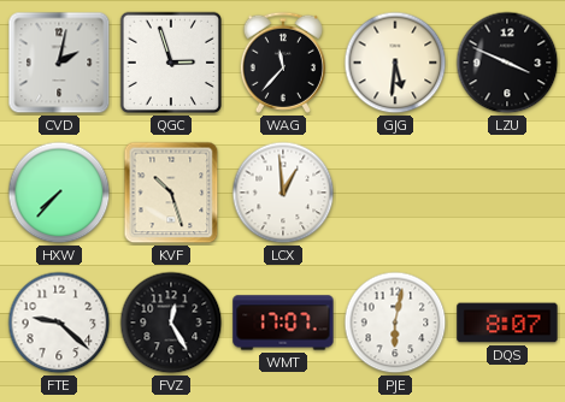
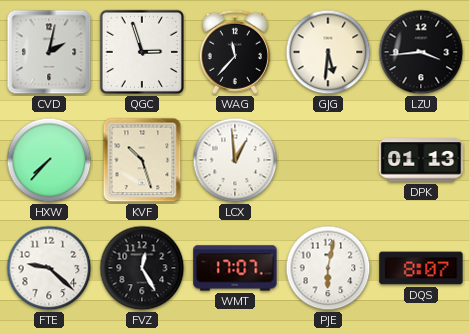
LZU: 3:49 -> 3:44
DPK: none -> 01:13
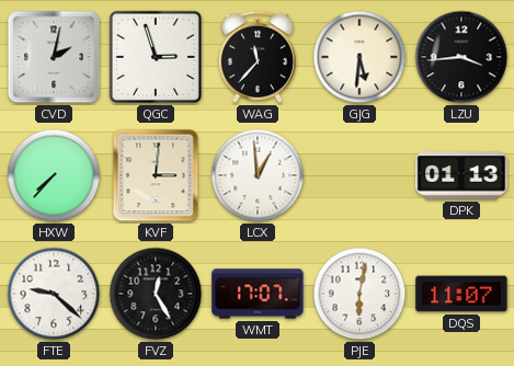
KVF: 10:27 -> 3:01
DQS: 8:07 -> 11:07
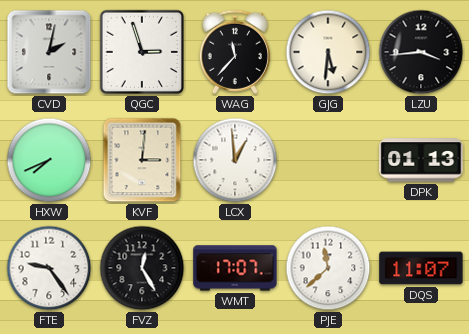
HXW: 7:37 -> 7:41
FTE: 9:22 -> 9:24
PJE: 6:02 -> 11:38
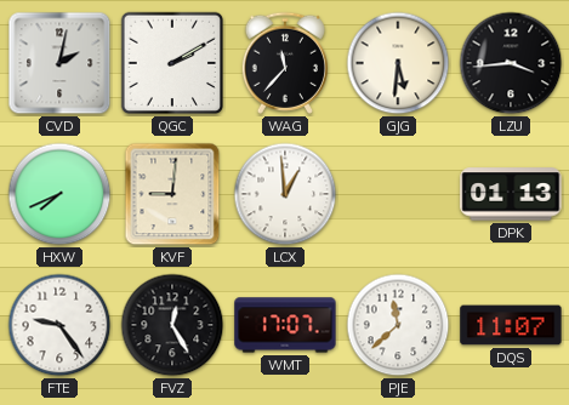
QGC: 2:57 -> 2:10
KVF: 3:01 -> 9:01
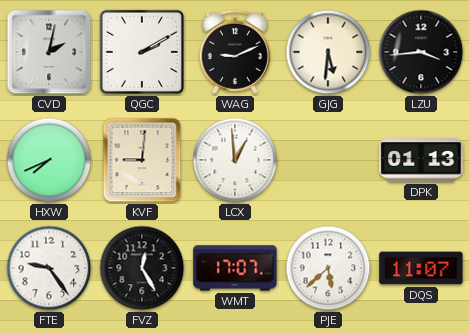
WAG: 11:37 -> 9:11
PJE: 11:38 -> 5:38
